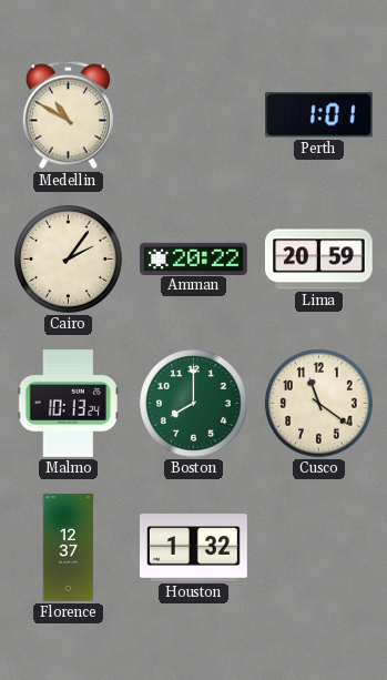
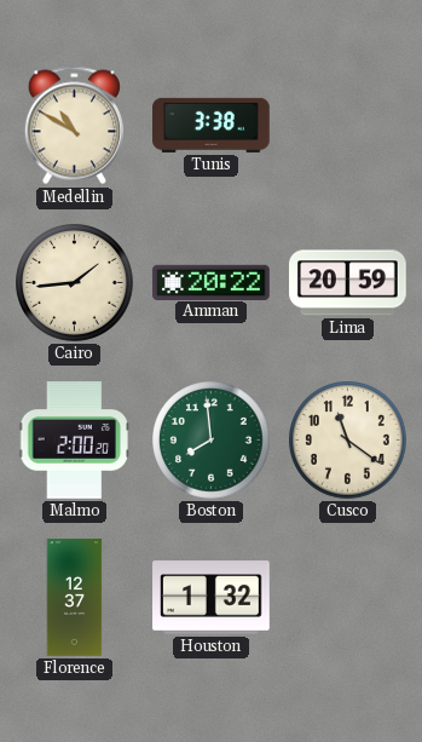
Tunis: none -> 3:38
Perth: 1:01 -> none
Cairo: 2:06 -> 1:44
Malmo: 10:13 -> 2:00
Boston: 8:00 -> 7:59
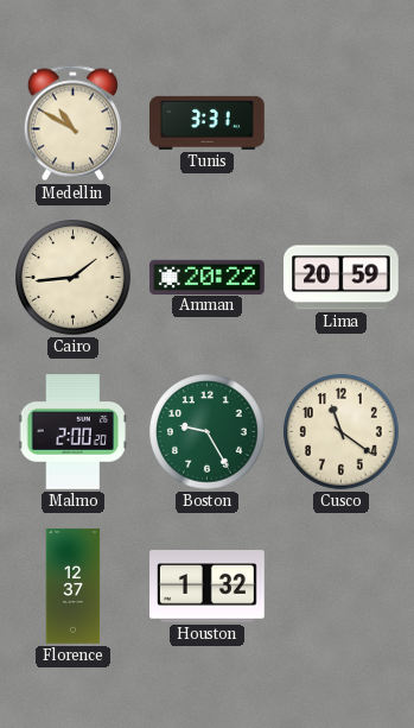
Tunis: 3:38 -> 3:31
Boston: 7:59 -> 9:25
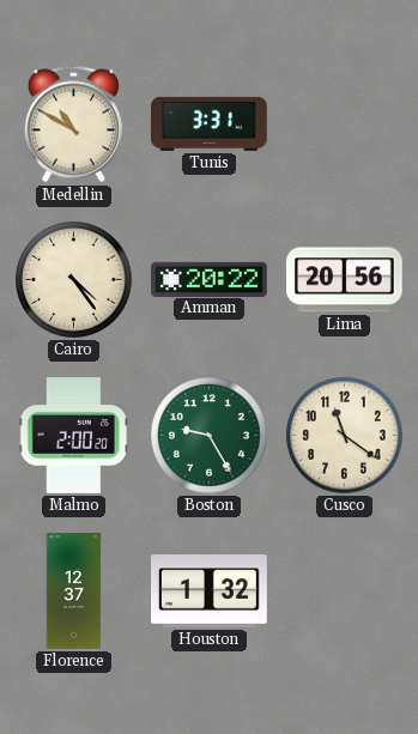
Cairo: 1:44 -> 4:24
Lima: 20:59 -> 20:56
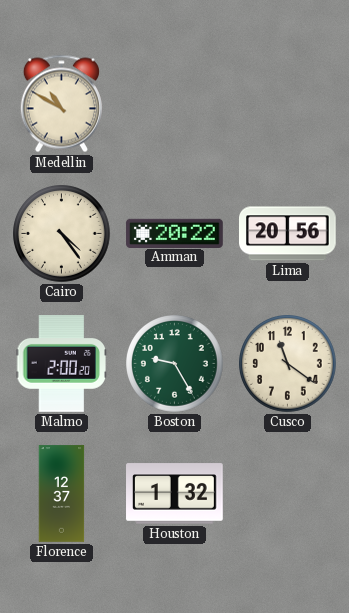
Tunis: 3:31 -> none
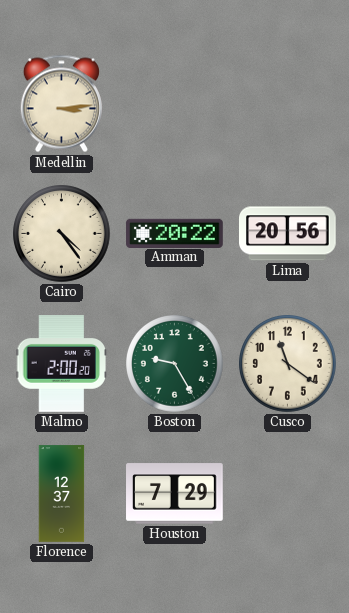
Medellin: 10:50 -> 3:14
Houston: 1:32 -> 7:29
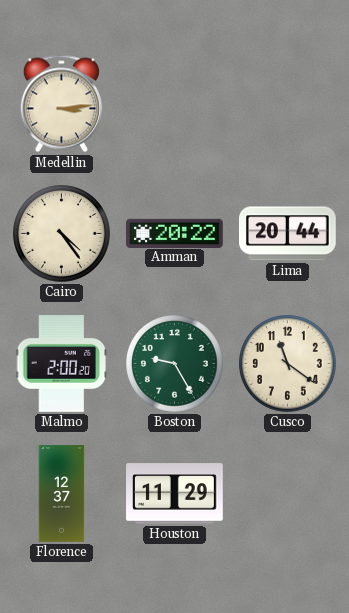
Lima: 20:56 -> 20:44
Houston: 7:29 -> 11:29
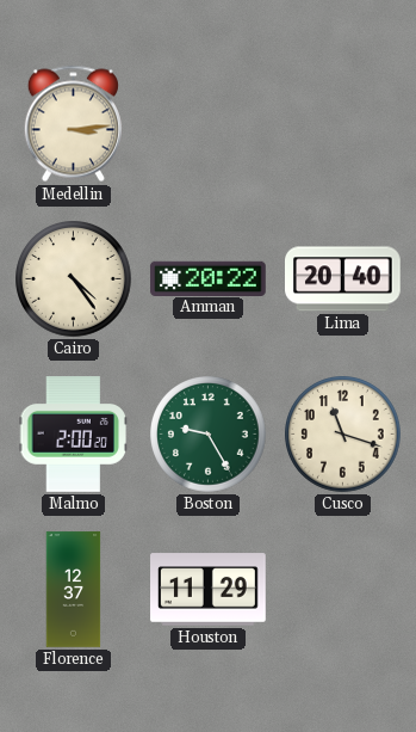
Lima: 20:44 -> 20:40
Cusco: 11:21 -> 11:18
